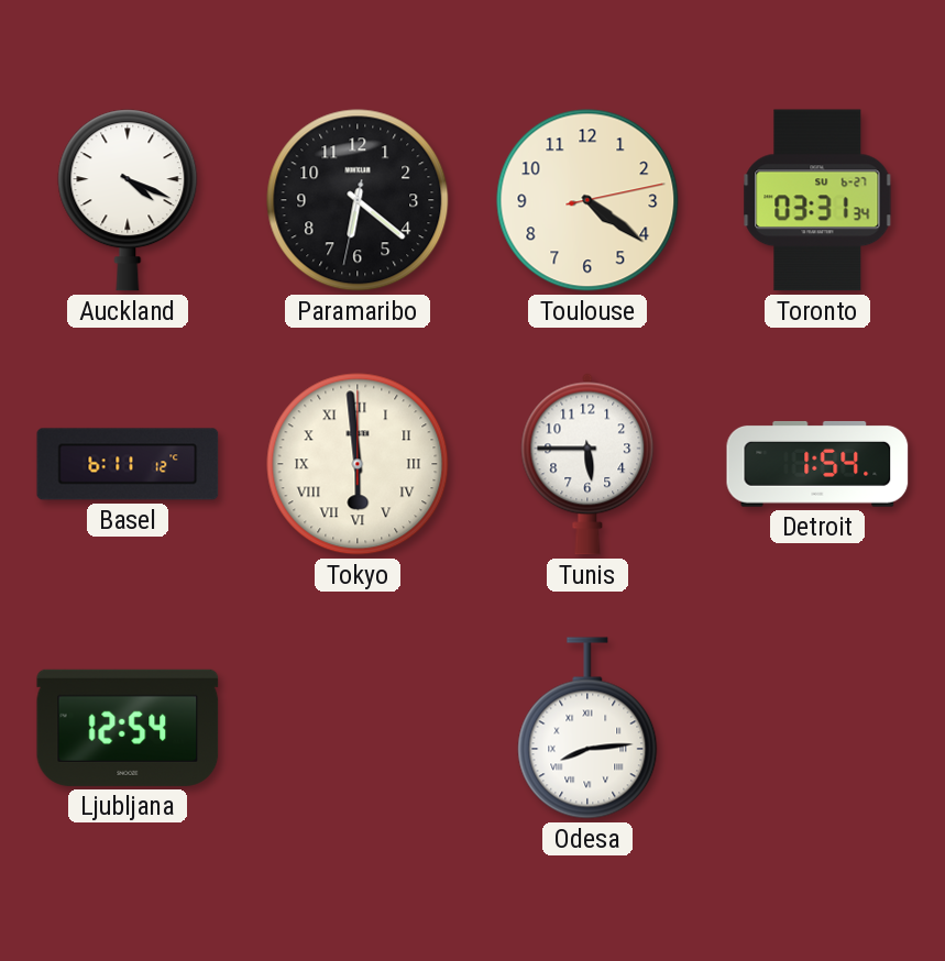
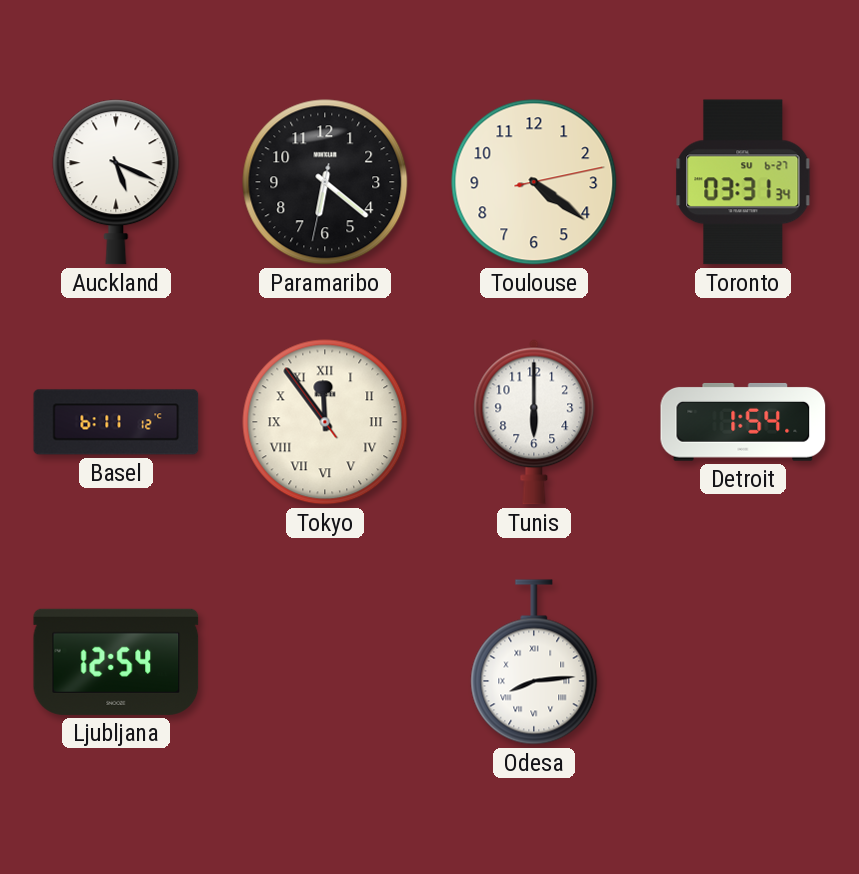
Auckland: 4:19 -> 5:19
Tokyo: 5:59 -> 11:53
Tunis: 5:45 -> 6:00
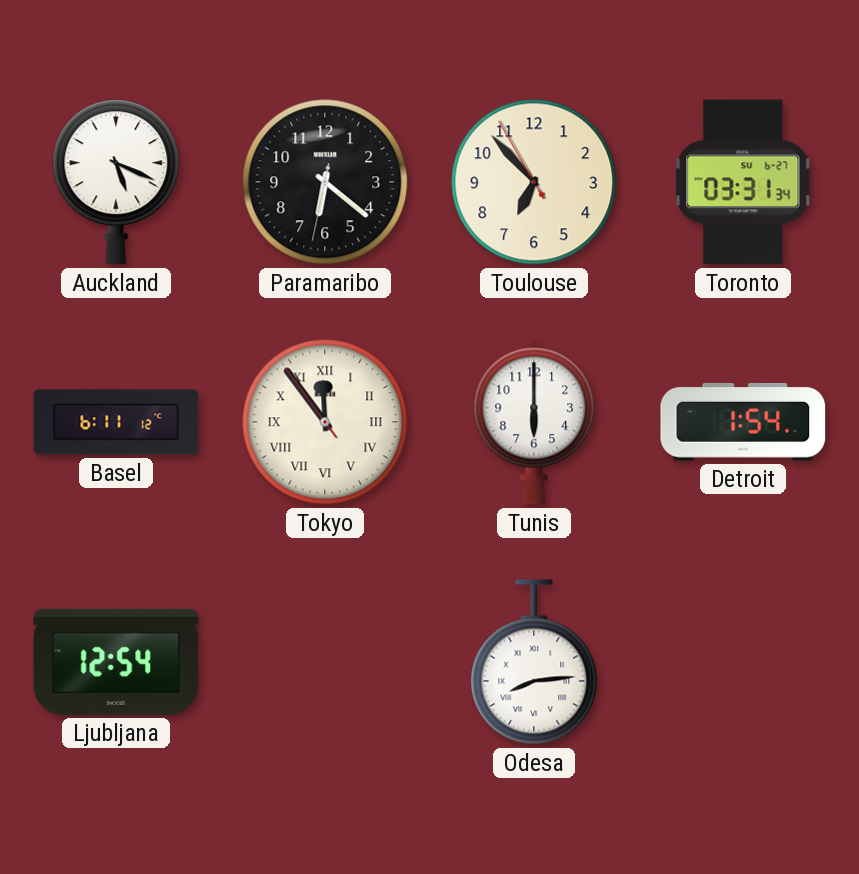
Toulouse: 4:21 -> 6:52
